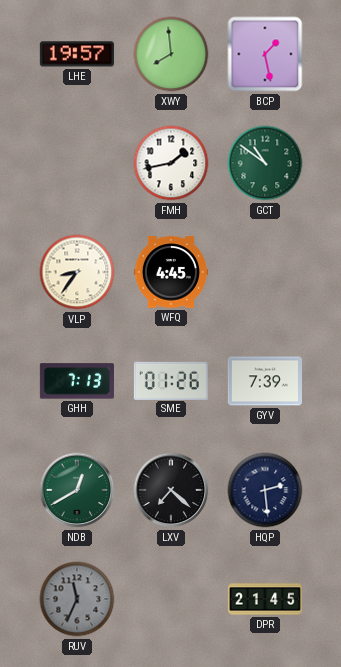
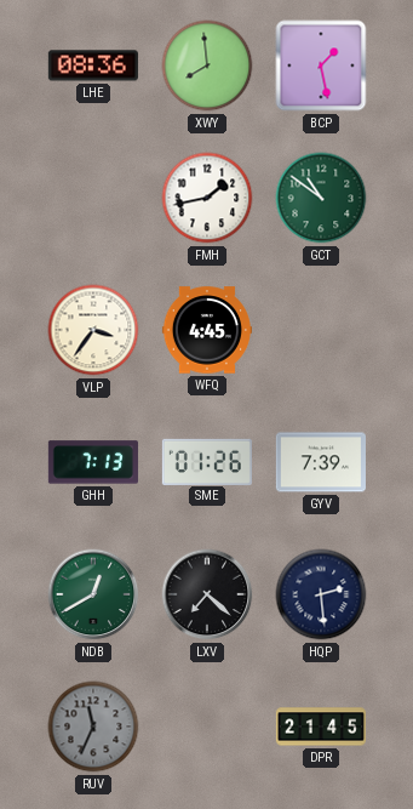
LHE: 19:57 -> 08:36
VLP: 8:36 -> 3:36
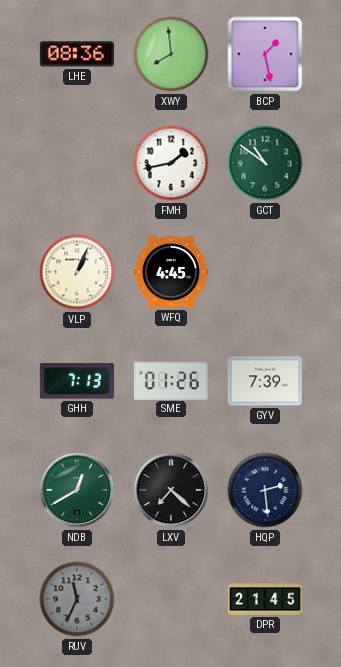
VLP: 3:36 -> 1:04
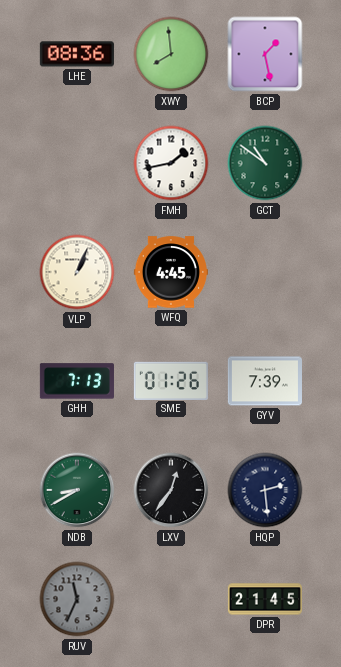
NDB: 12:40 -> 8:40
LXV: 7:22 -> 12:36
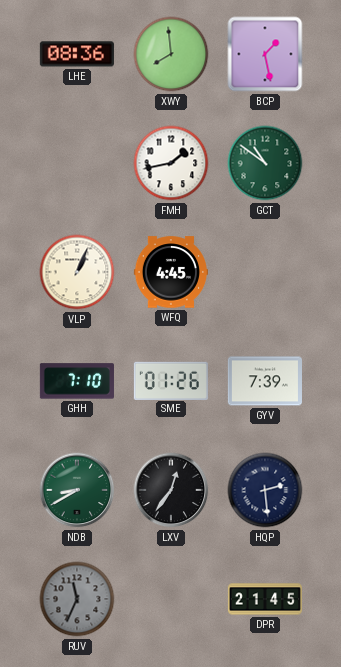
GHH: 7:13 -> 7:10
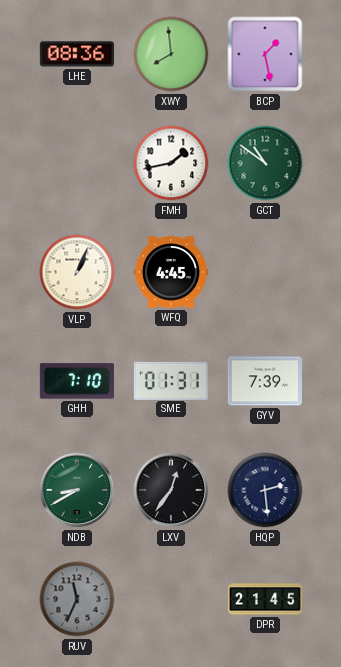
SME: 01:26 -> 01:31
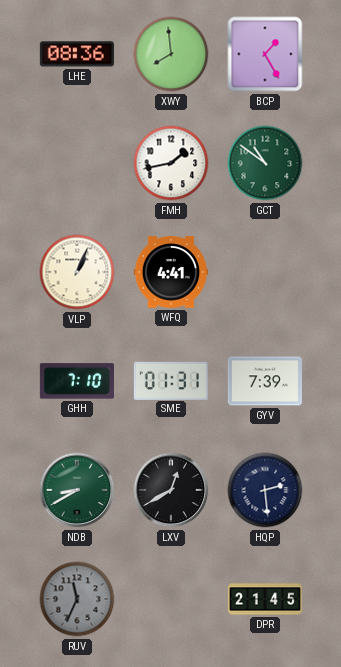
BCP: 1:28 -> 1:25
WFQ: 4:45 -> 4:41
LXV: 12:36 -> 12:40
